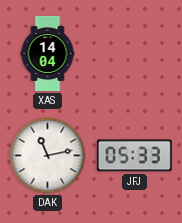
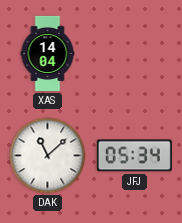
DAK: 11:13 -> 11:08
JFJ: 05:33 -> 05:34
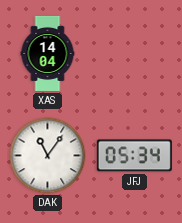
DAK: 11:08 -> 11:06
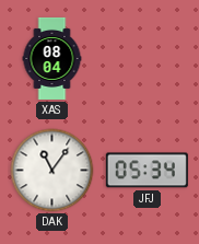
XAS: 14:04 -> 08:04
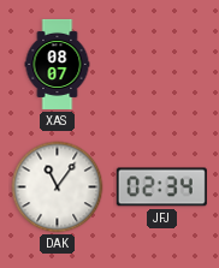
XAS: 08:04 -> 08:07
JFJ: 05:34 -> 02:34
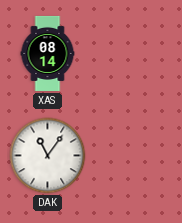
XAS: 08:07 -> 08:14
JFJ: 02:34 -> none
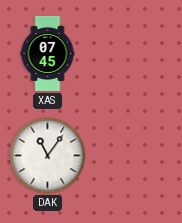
XAS: 08:14 -> 07:45
